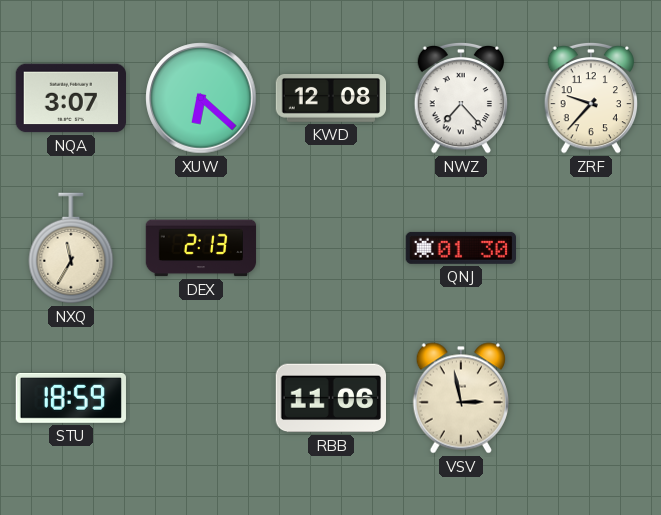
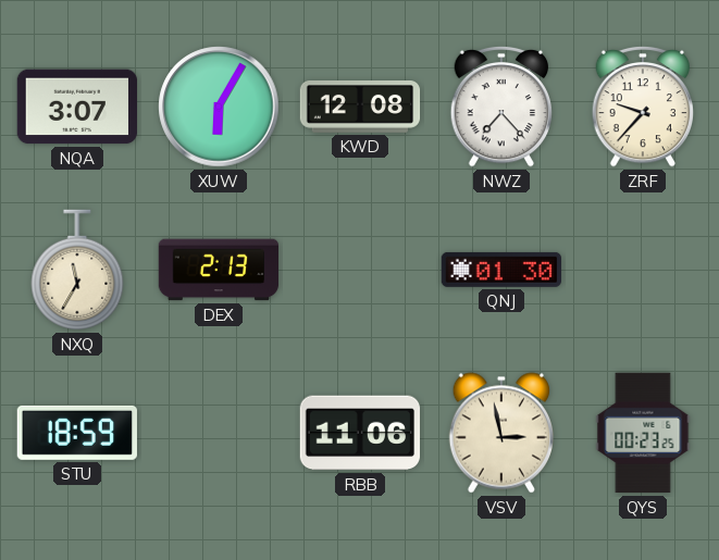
XUW: 6:22 -> 6:05
QYS: none -> 00:23
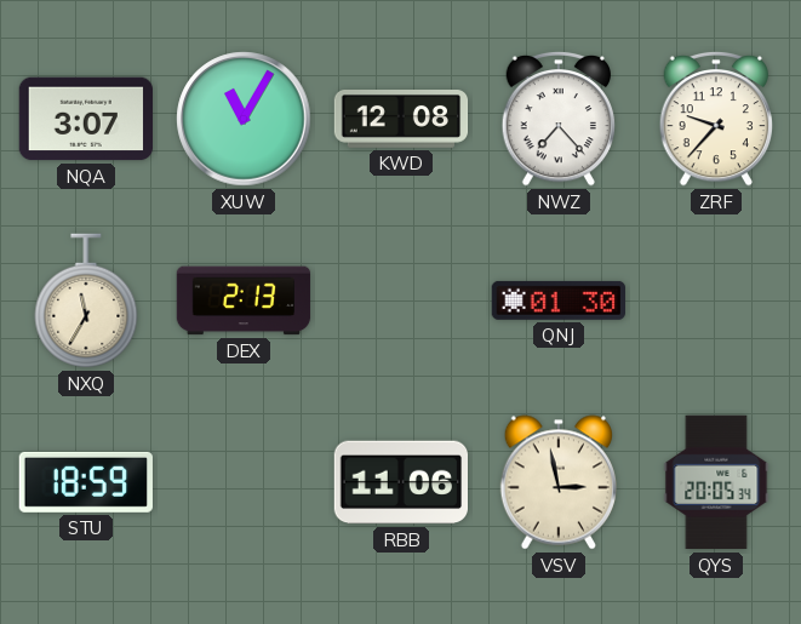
XUW: 6:05 -> 11:05
QYS: 00:23 -> 20:05
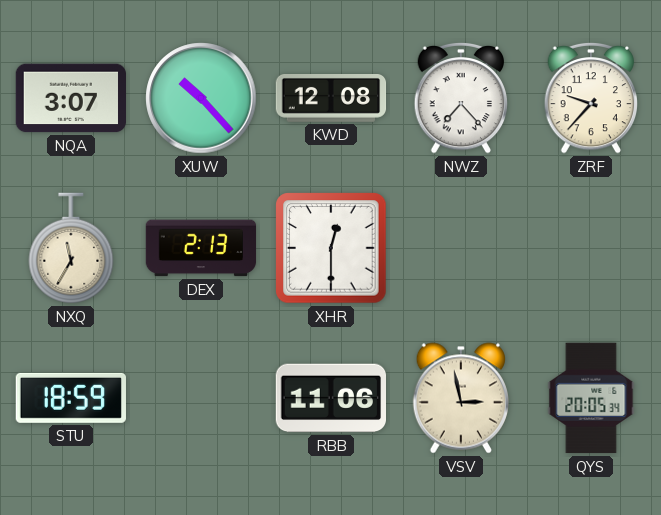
XUW: 11:05 -> 10:23
XHR: none -> 12:30
QNJ: 01:30 -> none
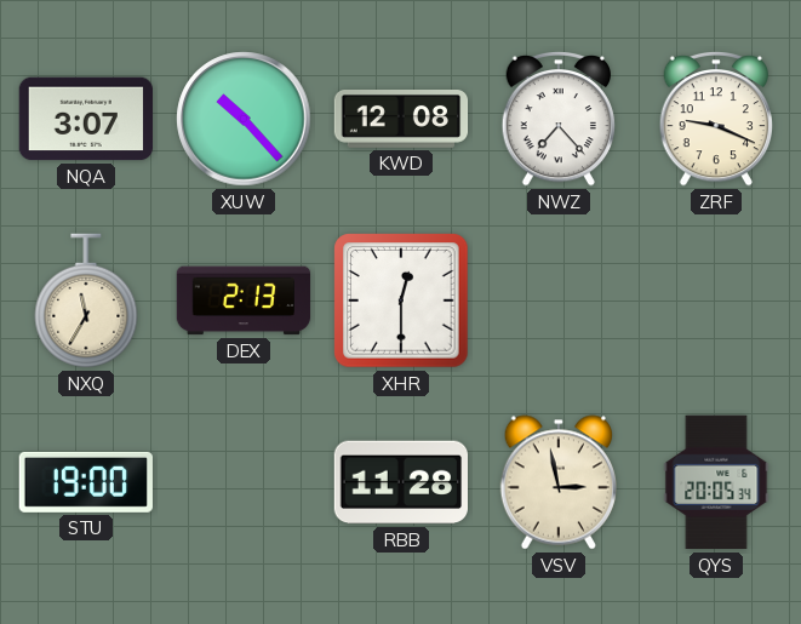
ZRF: 9:37 -> 9:19
STU: 18:59 -> 19:00
RBB: 11:06 -> 11:28
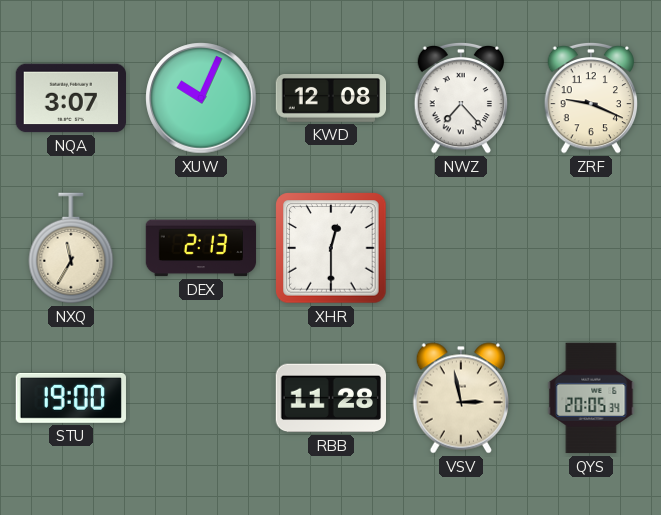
XUW: 10:23 -> 10:04
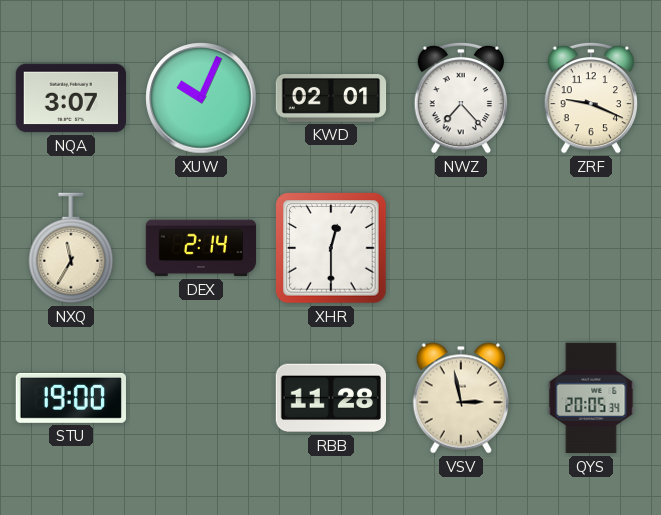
KWD: 12:08 -> 02:01
DEX: 2:13 -> 2:14
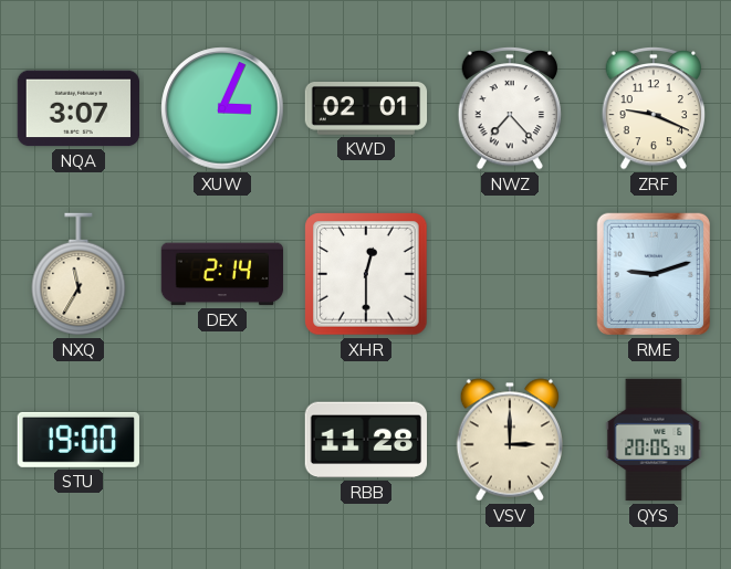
XUW: 10:04 -> 3:04
RME: none -> 9:12
VSV: 2:58 -> 3:00
